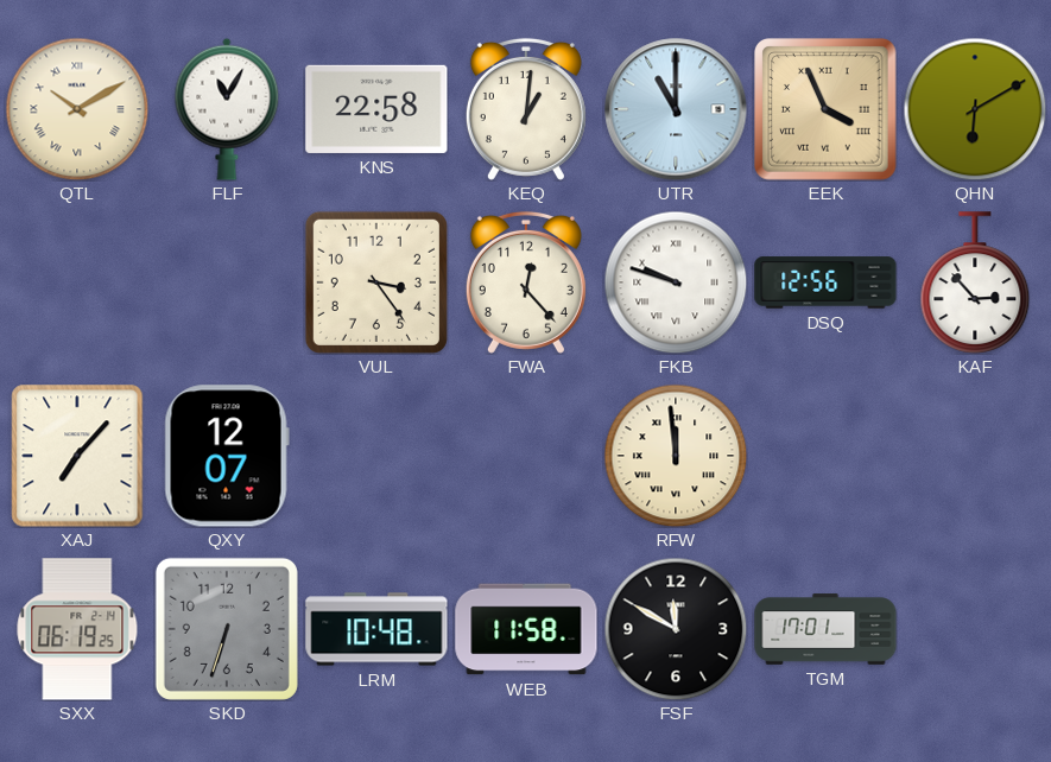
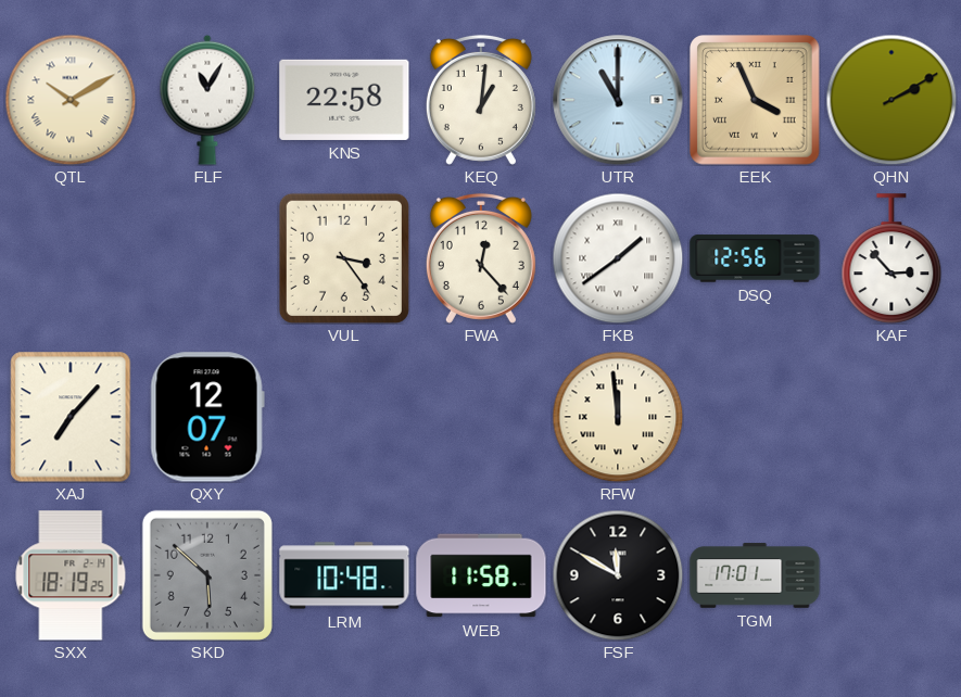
QHN: 6:10 -> 2:10
FKB: 9:48 -> 1:39
SXX: 06:19 -> 18:19
SKD: 6:33 -> 5:52
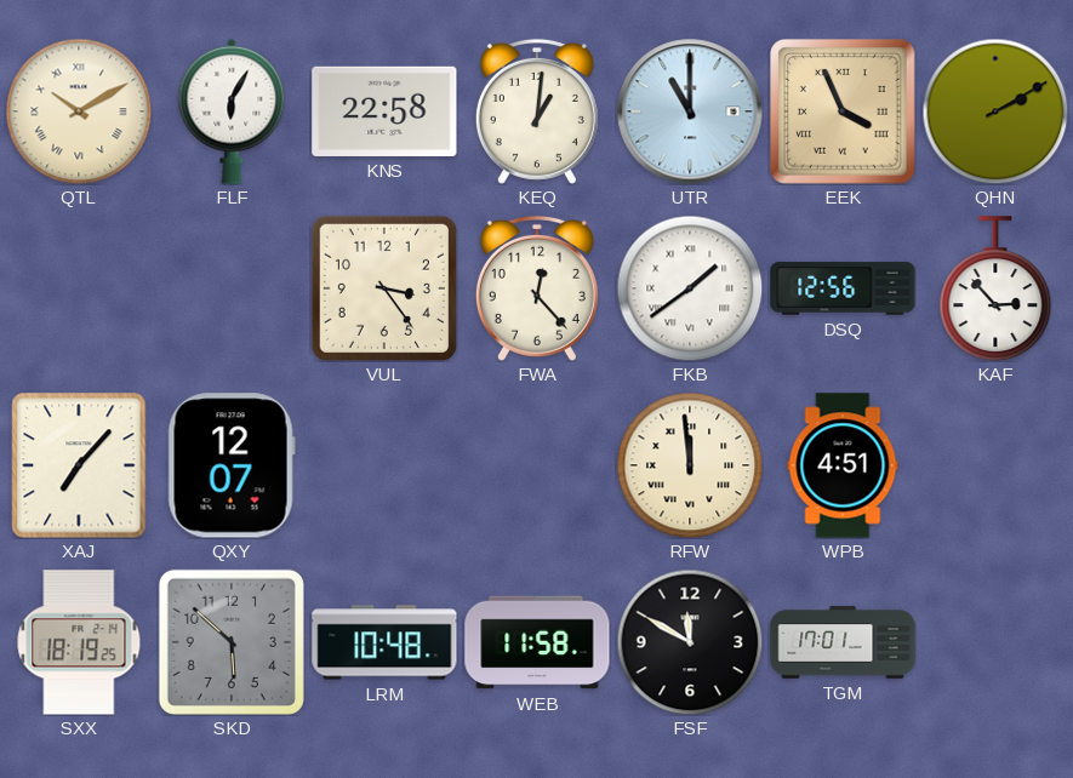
FLF: 11:05 -> 6:05
WPB: none -> 4:51
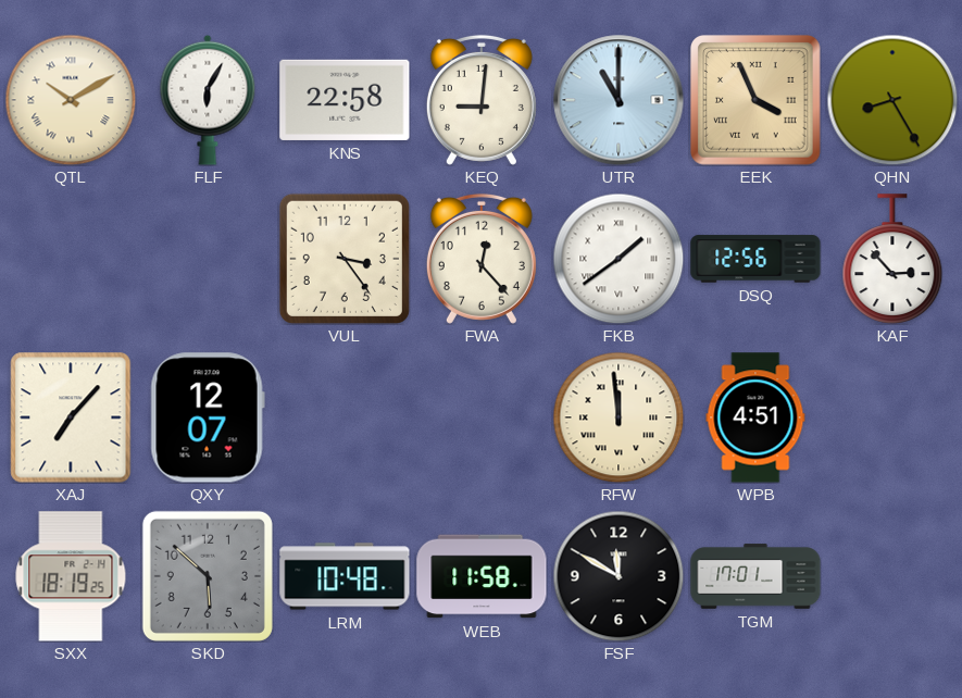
KEQ: 1:01 -> 9:01
QHN: 2:10 -> 8:25
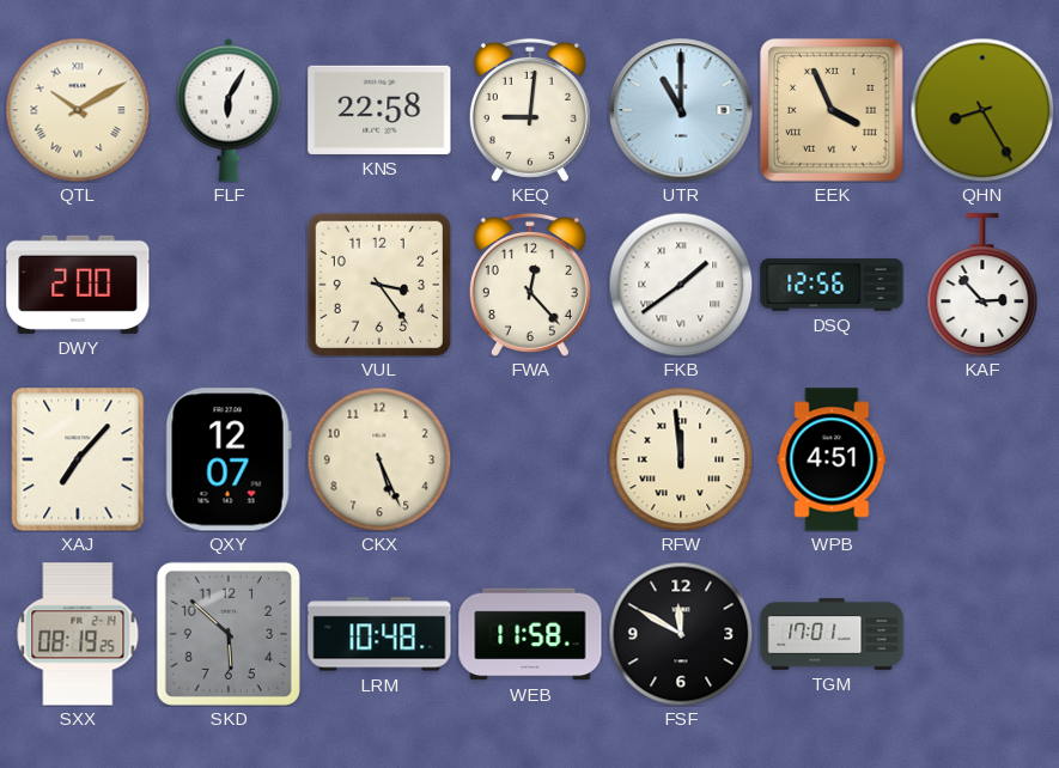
DWY: none -> 2:00
CKX: none -> 5:26
SXX: 18:19 -> 08:19
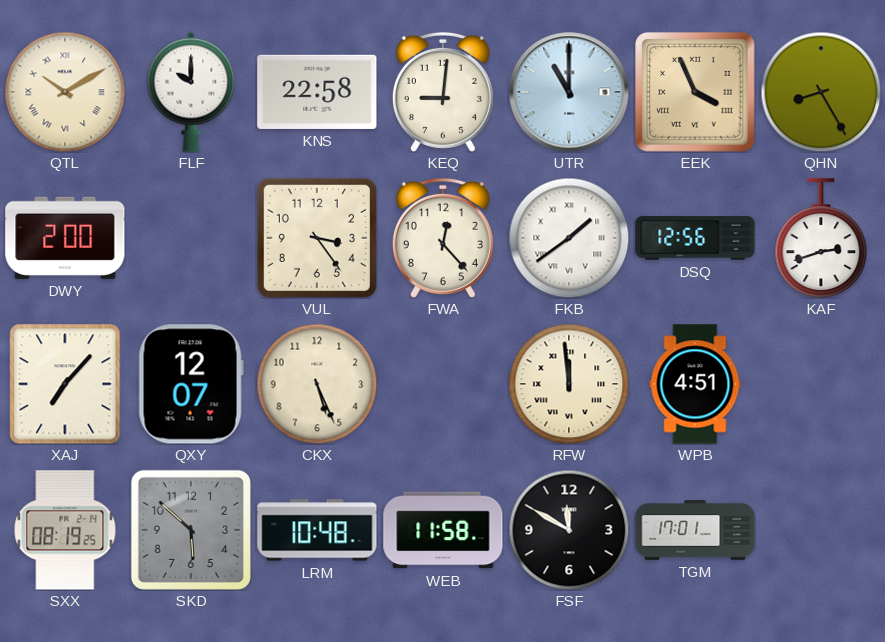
FLF: 6:05 -> 10:00
KAF: 2:53 -> 2:42
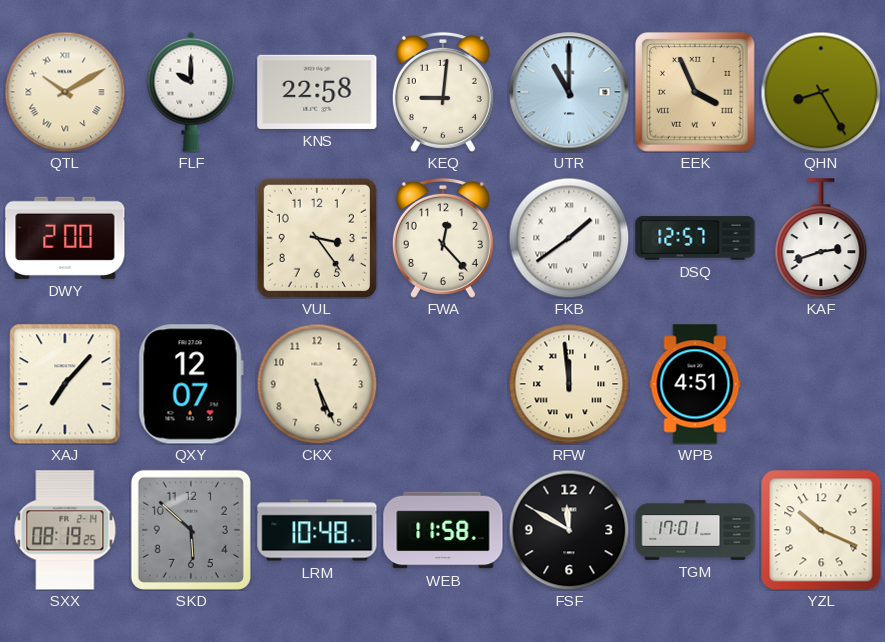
DSQ: 12:56 -> 12:57
YZL: none -> 10:19
